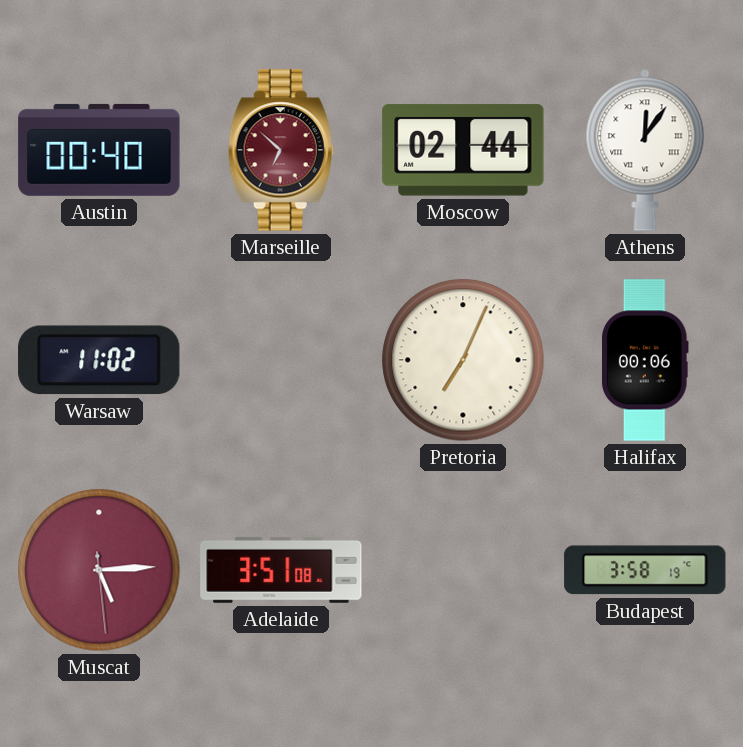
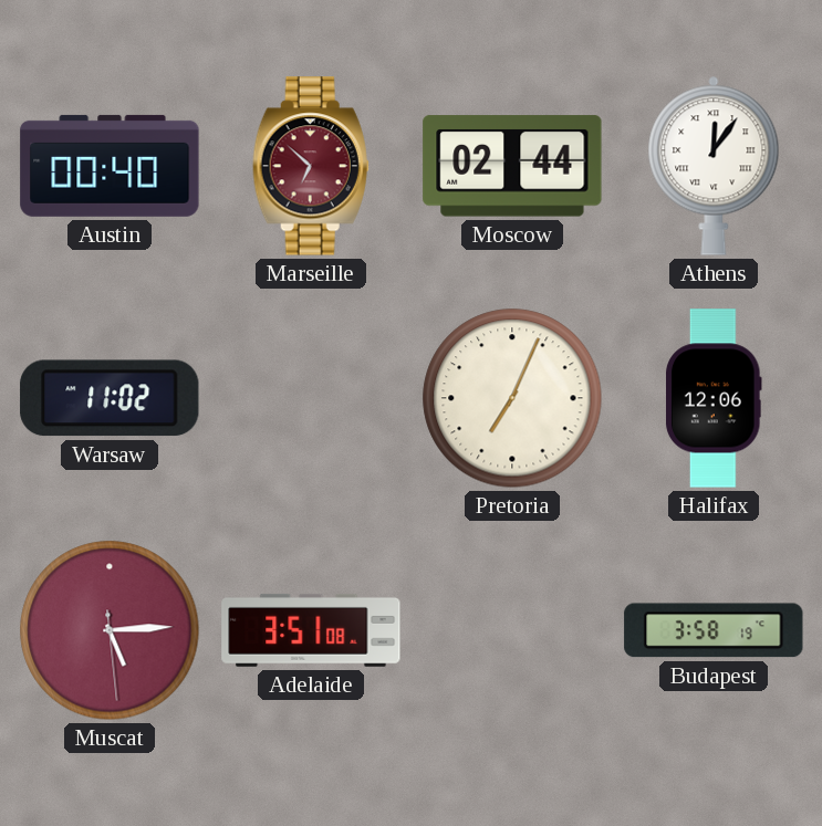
Halifax: 00:06 -> 12:06
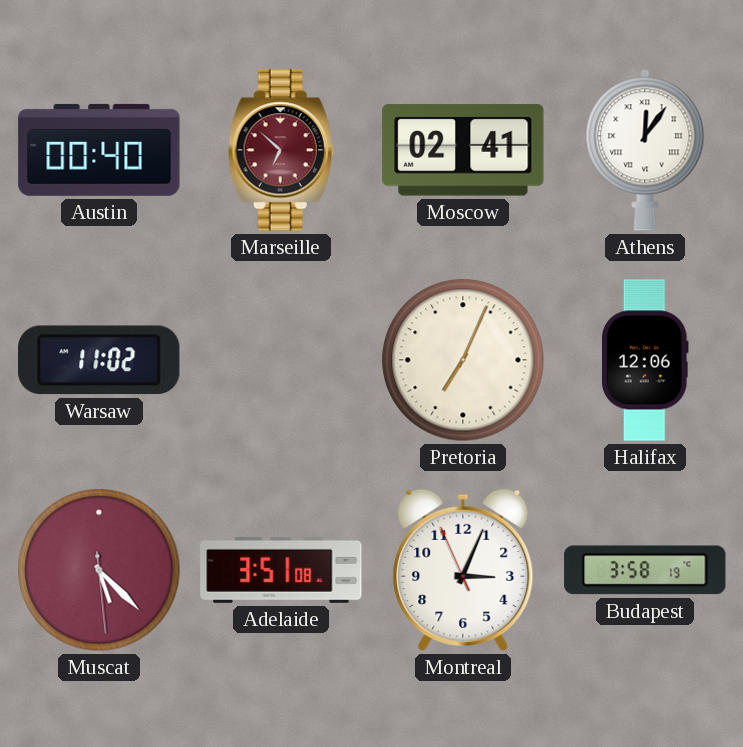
Moscow: 02:44 -> 02:41
Muscat: 5:14 -> 5:22
Montreal: none -> 3:03
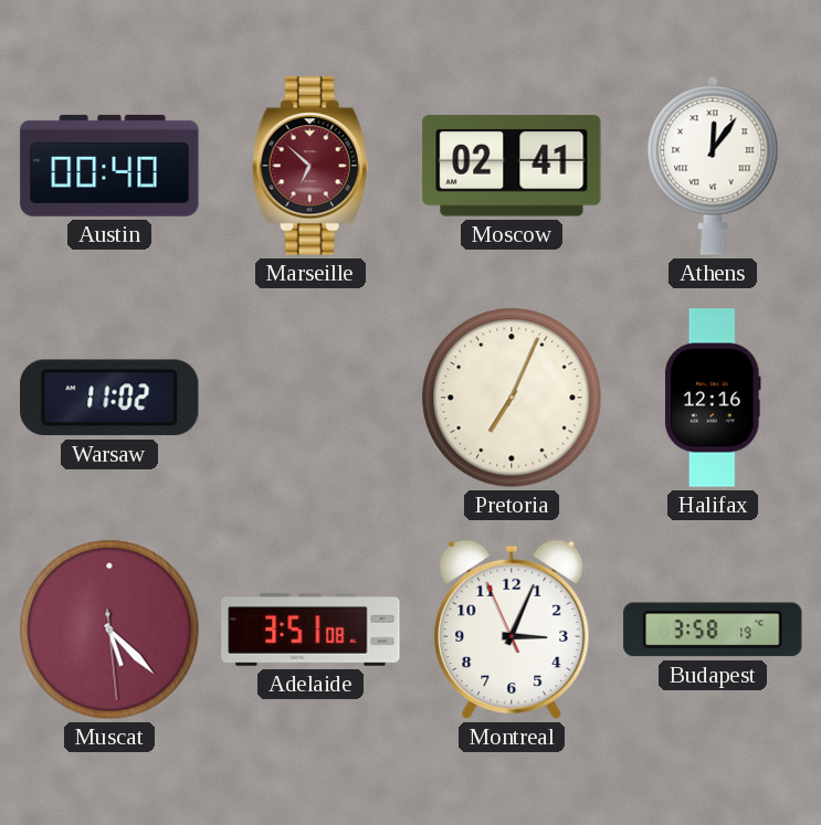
Halifax: 12:06 -> 12:16
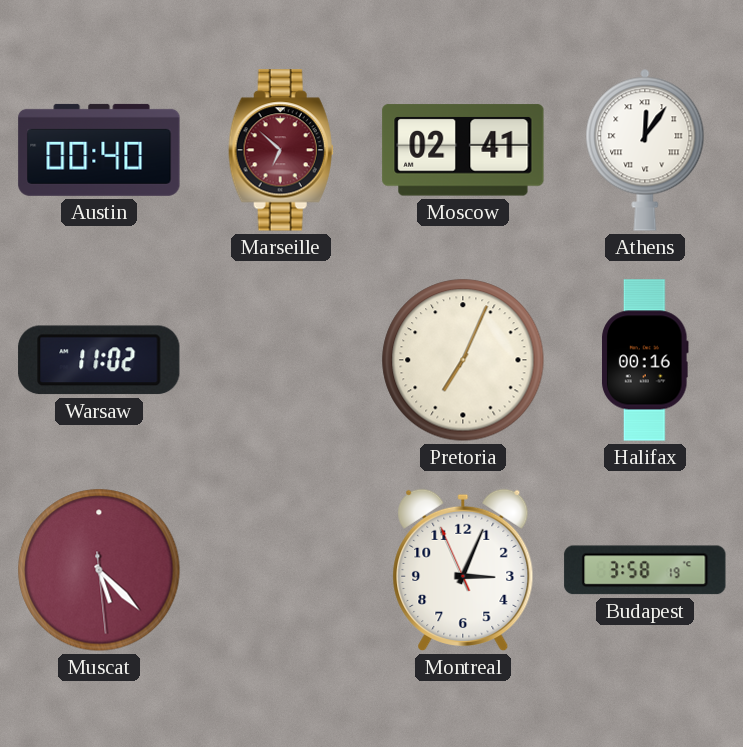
Halifax: 12:16 -> 00:16
Adelaide: 3:51 -> none
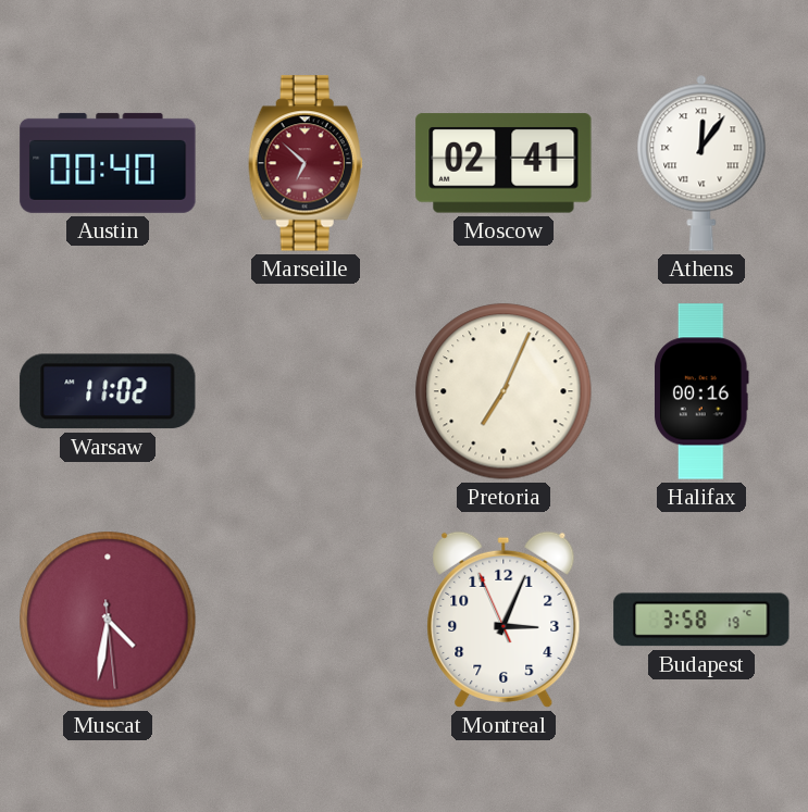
Muscat: 5:22 -> 4:31
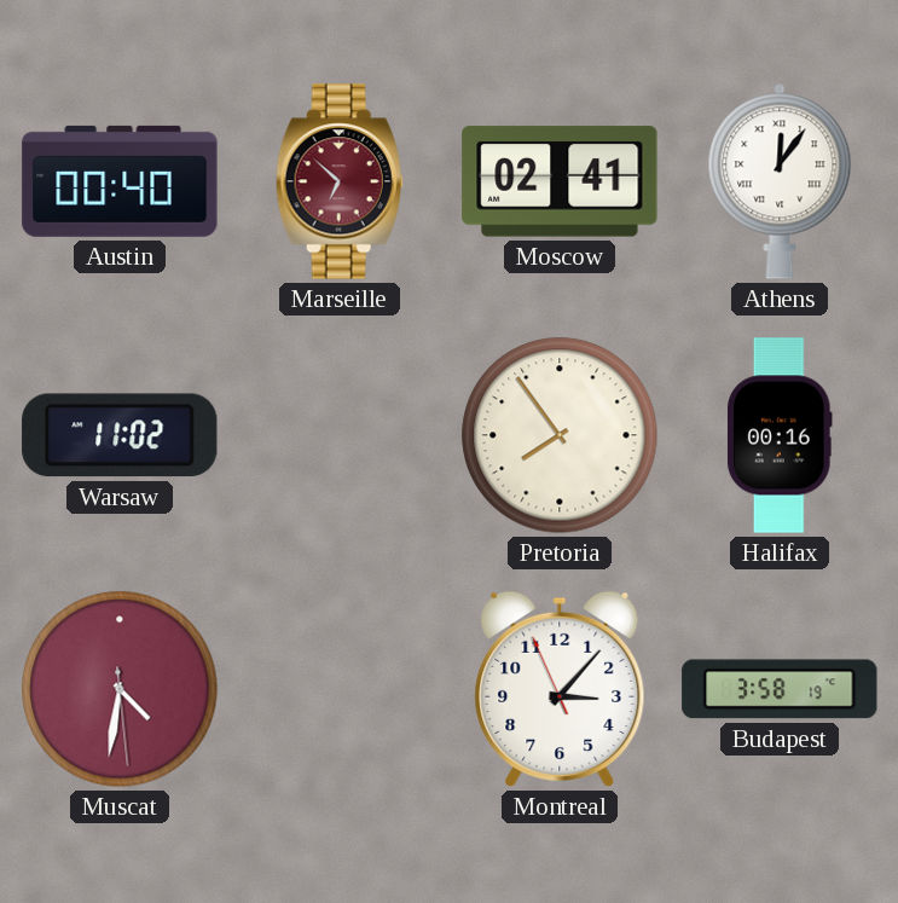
Pretoria: 7:04 -> 7:54
Montreal: 3:03 -> 3:06
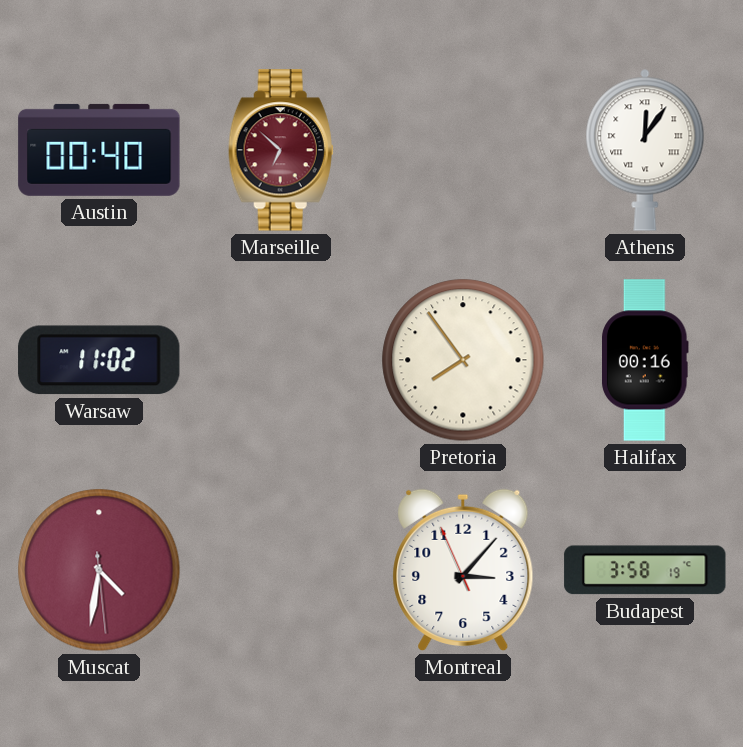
Moscow: 02:41 -> none
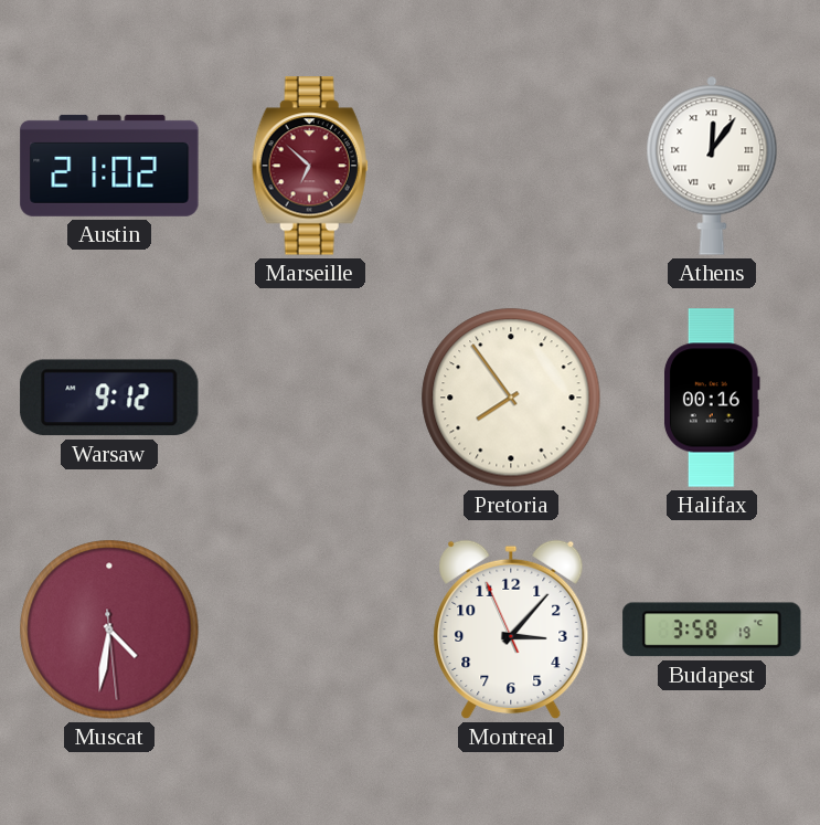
Austin: 00:40 -> 21:02
Warsaw: 11:02 -> 9:12
